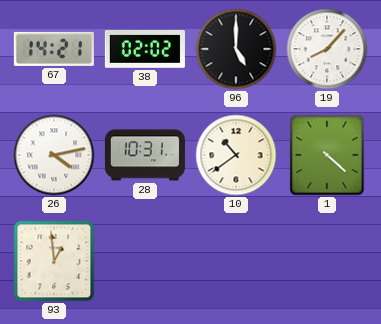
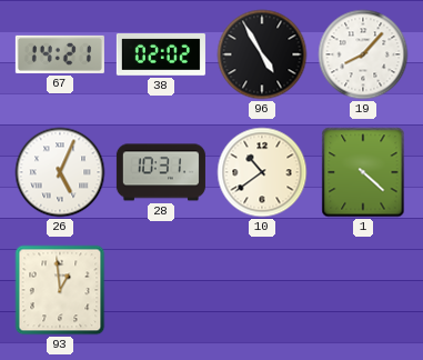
96: 5:00 -> 4:55
26: 4:13 -> 5:04
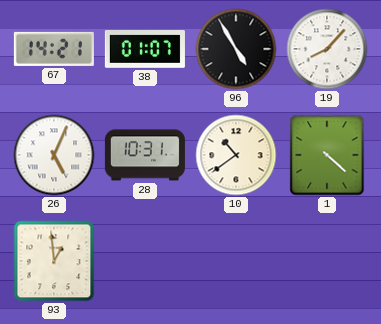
38: 02:02 -> 01:07
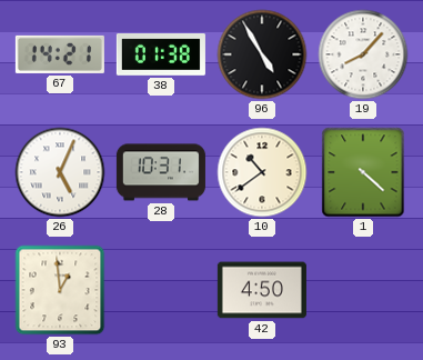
38: 01:07 -> 01:38
42: none -> 4:50
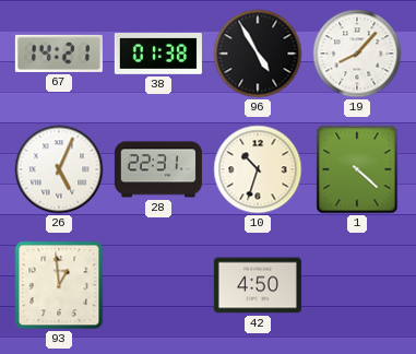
28: 10:31 -> 22:31
10: 10:39 -> 10:33
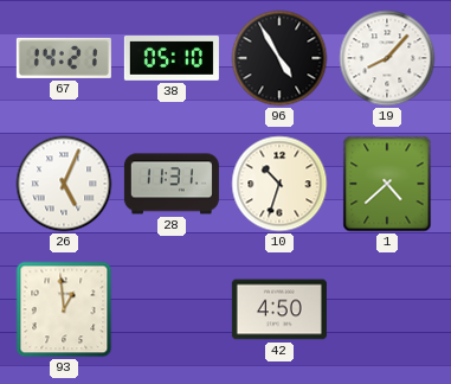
38: 01:38 -> 05:10
28: 22:31 -> 11:31
1: 4:22 -> 4:38
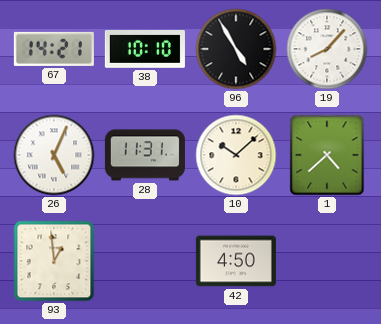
38: 05:10 -> 10:10
10: 10:33 -> 10:08
